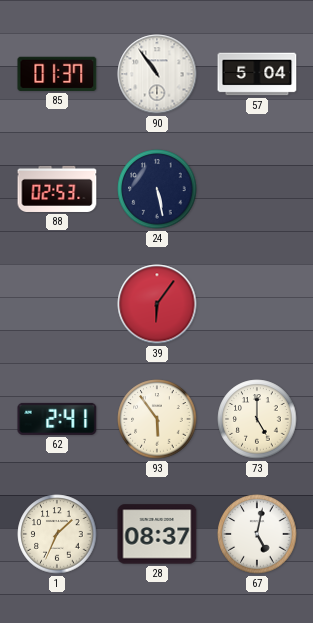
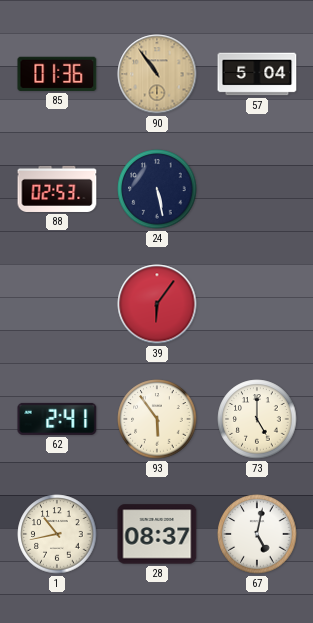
85: 01:37 -> 01:36
90 dial: white -> champagne
1: 1:34 -> 10:43
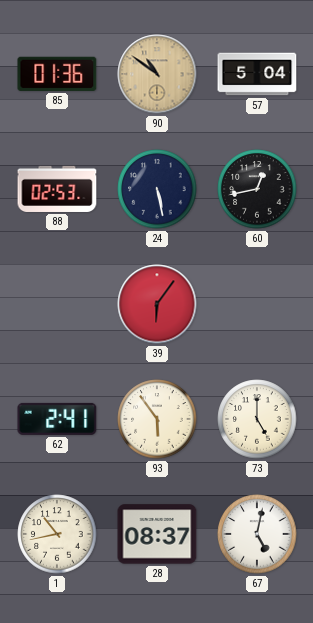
90: 10:54 -> 10:51
60: none -> 12:43
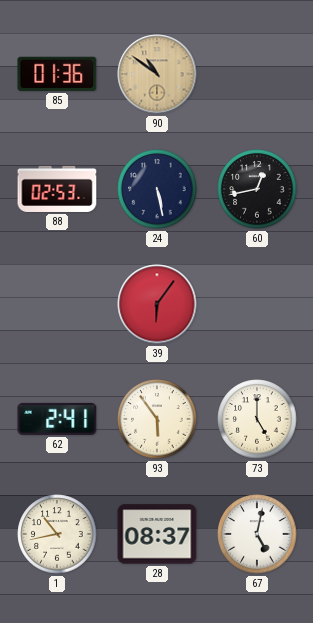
57: 5:04 -> none
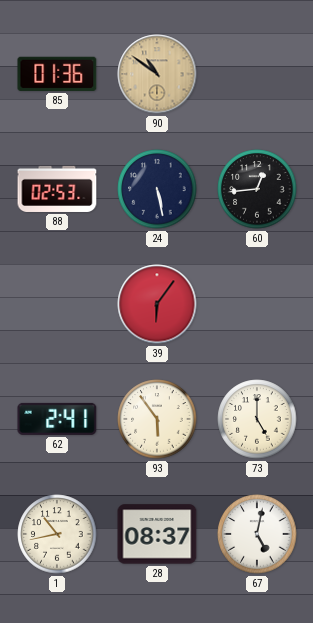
60: 12:43 -> 12:44
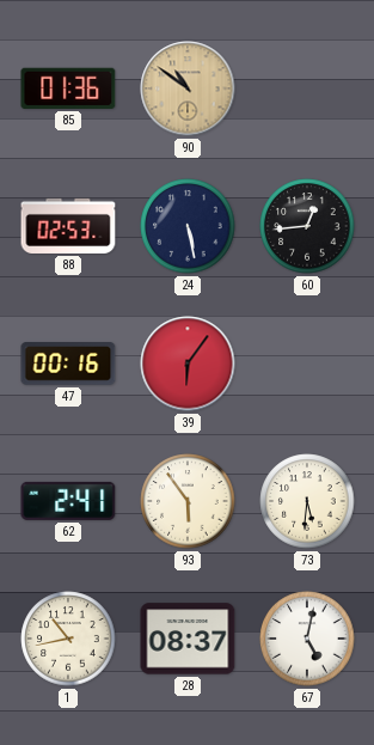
47: none -> 00:16
73: 5:00 -> 5:31
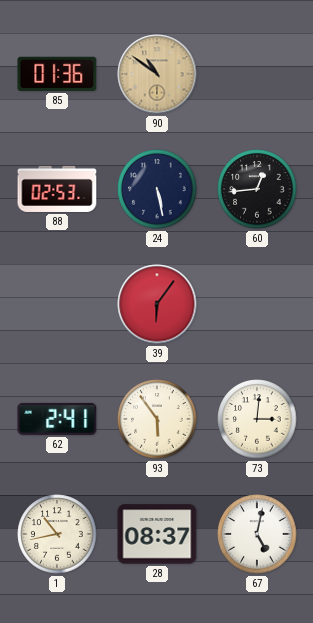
47: 00:16 -> none
73: 5:31 -> 3:01
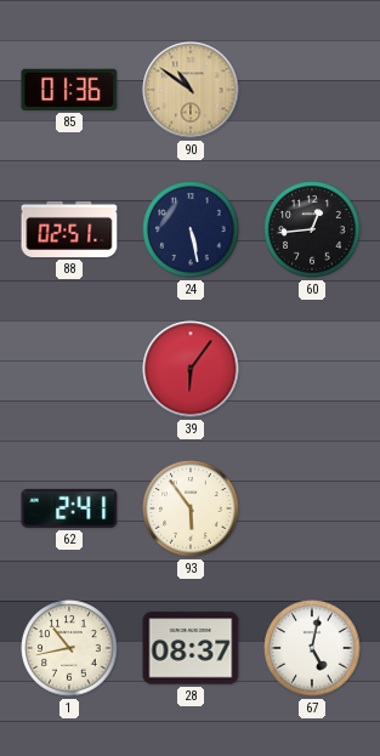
88: 02:53 -> 02:51
73: 3:01 -> none
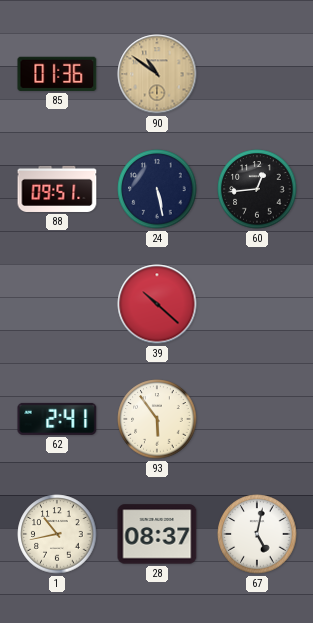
88: 02:51 -> 09:51
39: 6:06 -> 10:22
